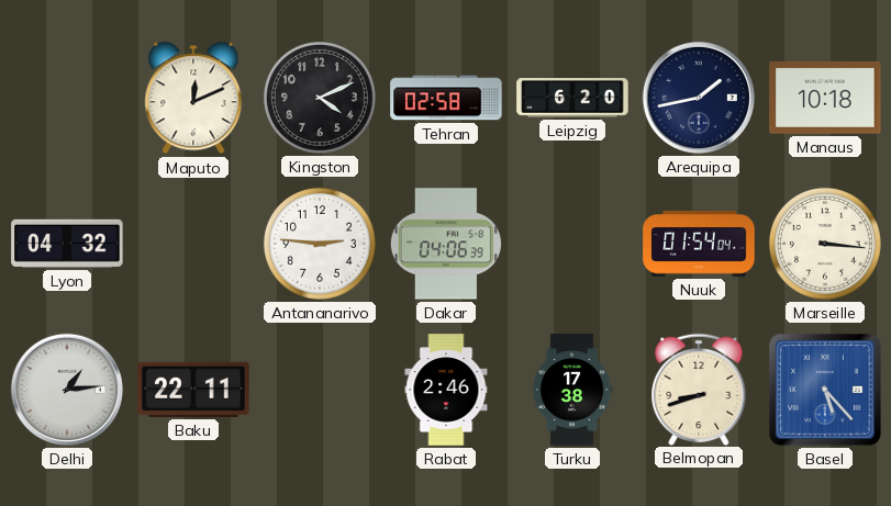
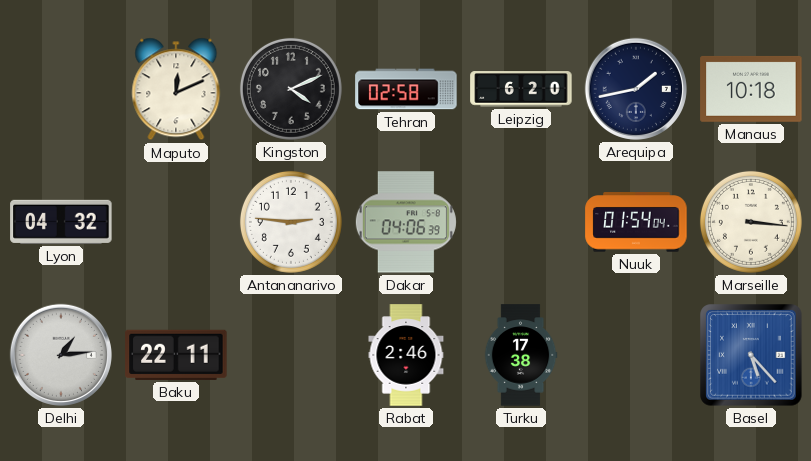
Belmopan: 8:42 -> none
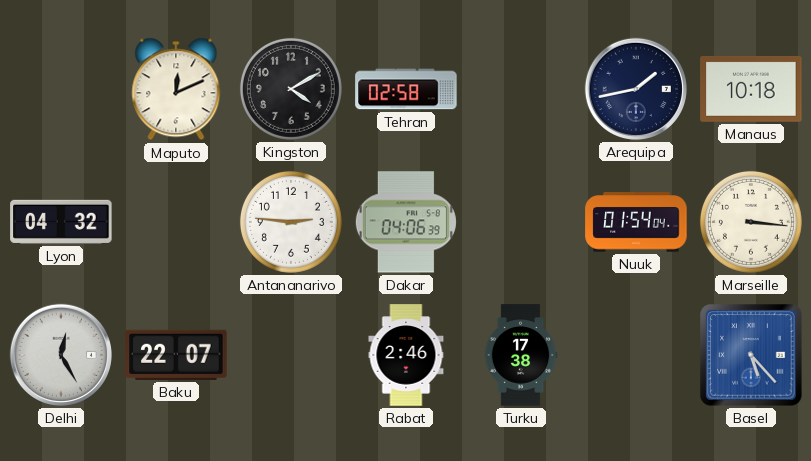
Kingston: 4:11 -> 4:10
Leipzig: 6:20 -> none
Delhi: 1:14 -> 12:25
Baku: 22:11 -> 22:07
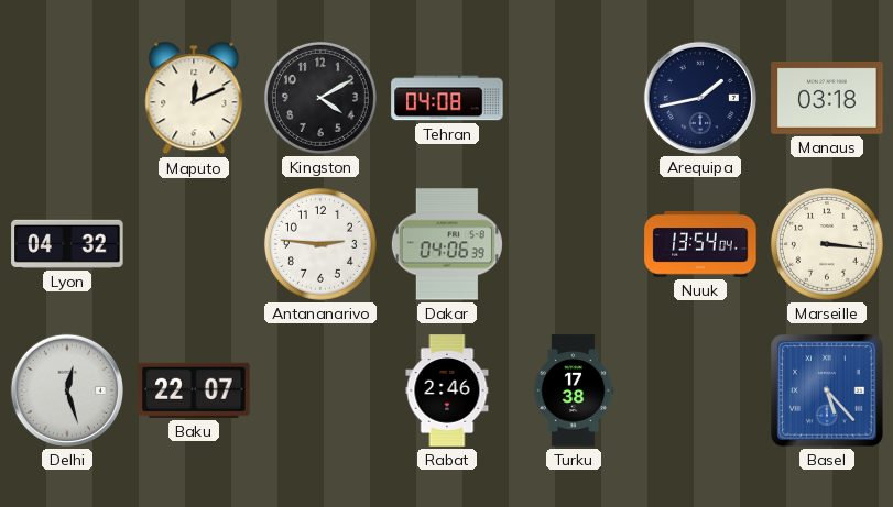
Tehran: 02:58 -> 04:08
Manaus: 10:18 -> 03:18
Nuuk: 01:54 -> 13:54
Delhi: 12:25 -> 12:27
